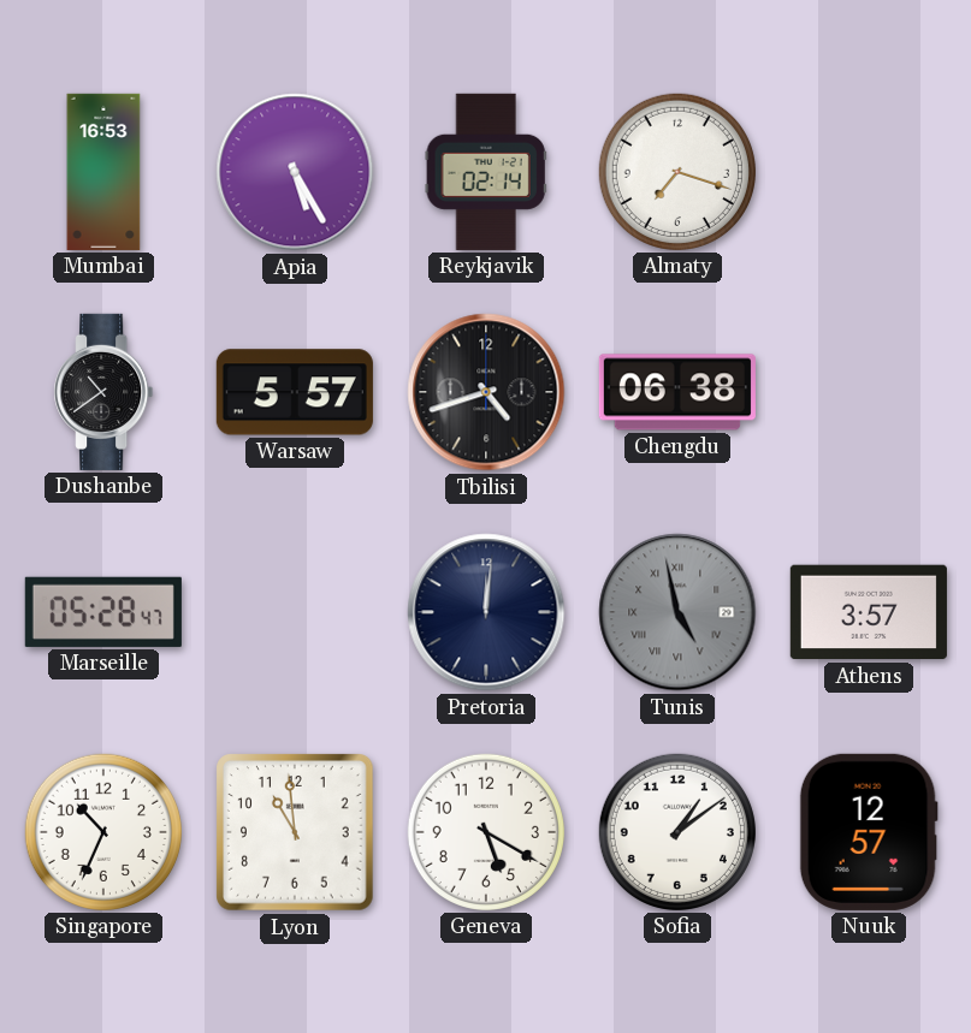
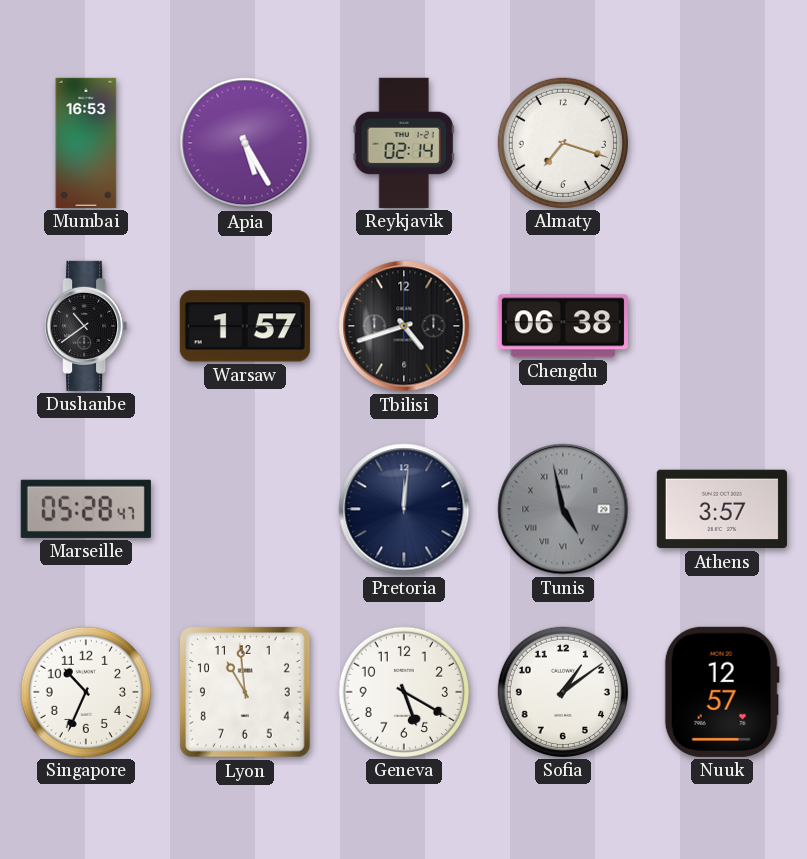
Warsaw: 5:57 -> 1:57
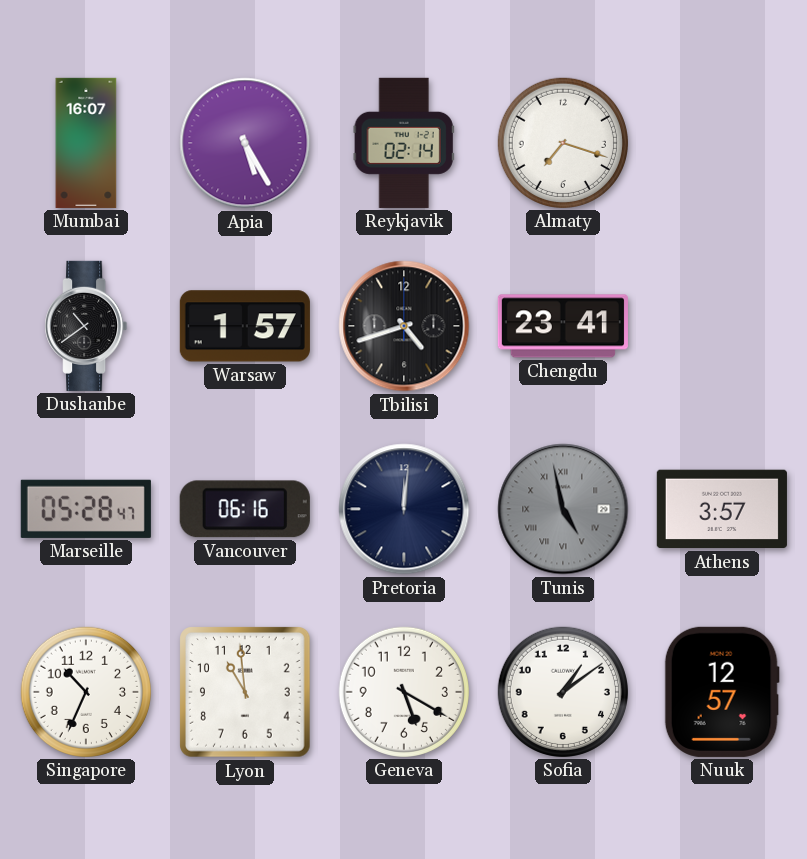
Mumbai: 16:53 -> 16:07
Chengdu: 06:38 -> 23:41
Vancouver: none -> 06:16
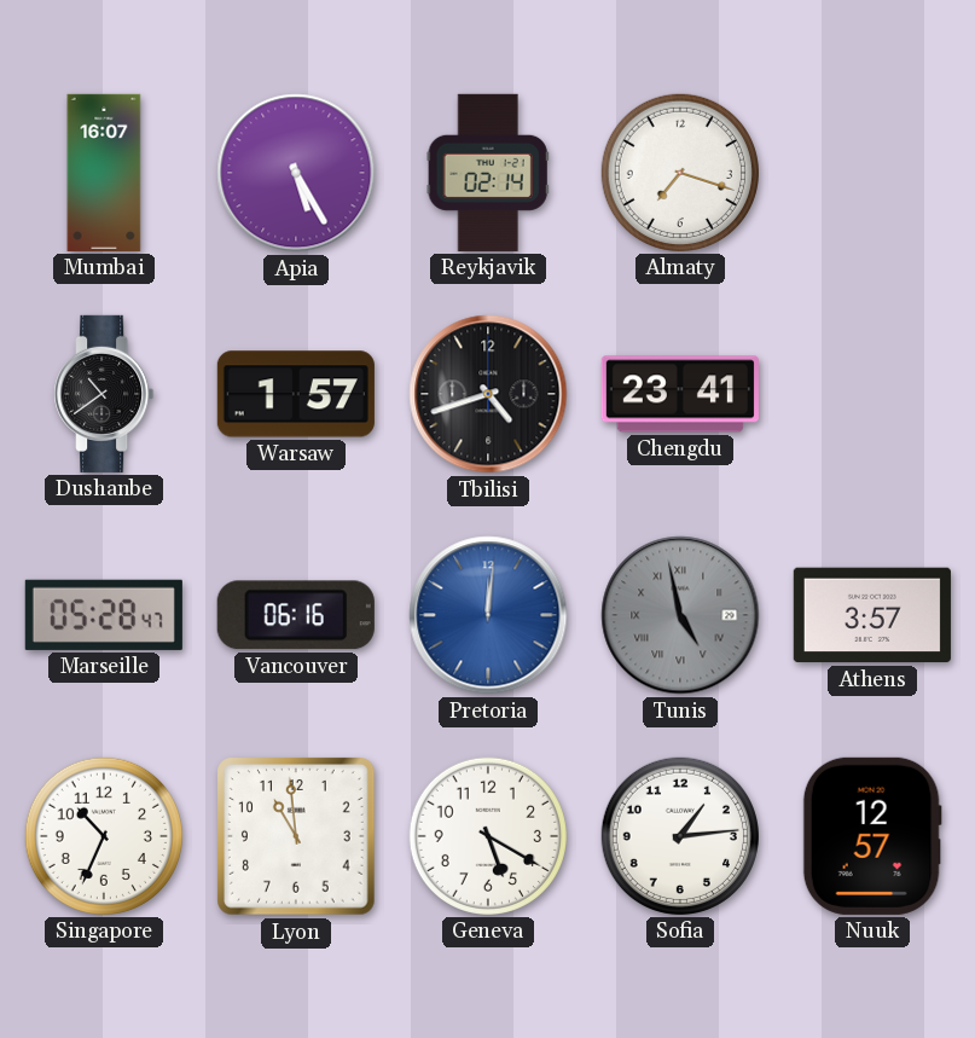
Pretoria dial: navy -> blue
Sofia: 1:09 -> 1:14
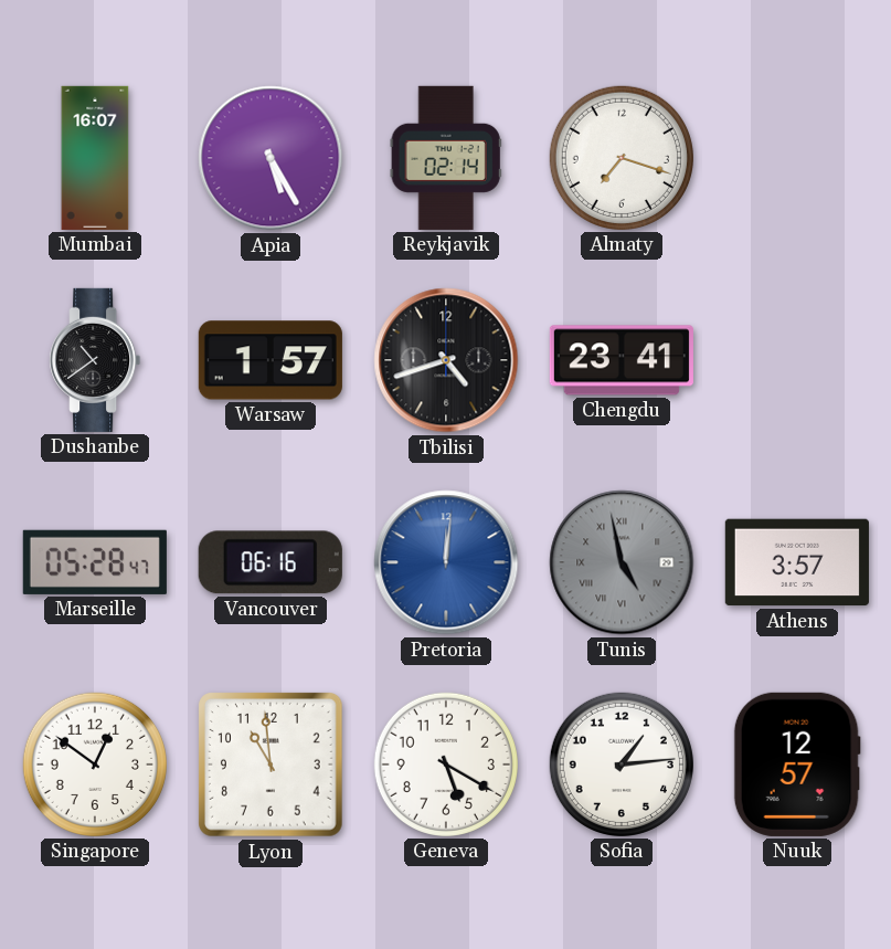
Singapore: 10:34 -> 12:51
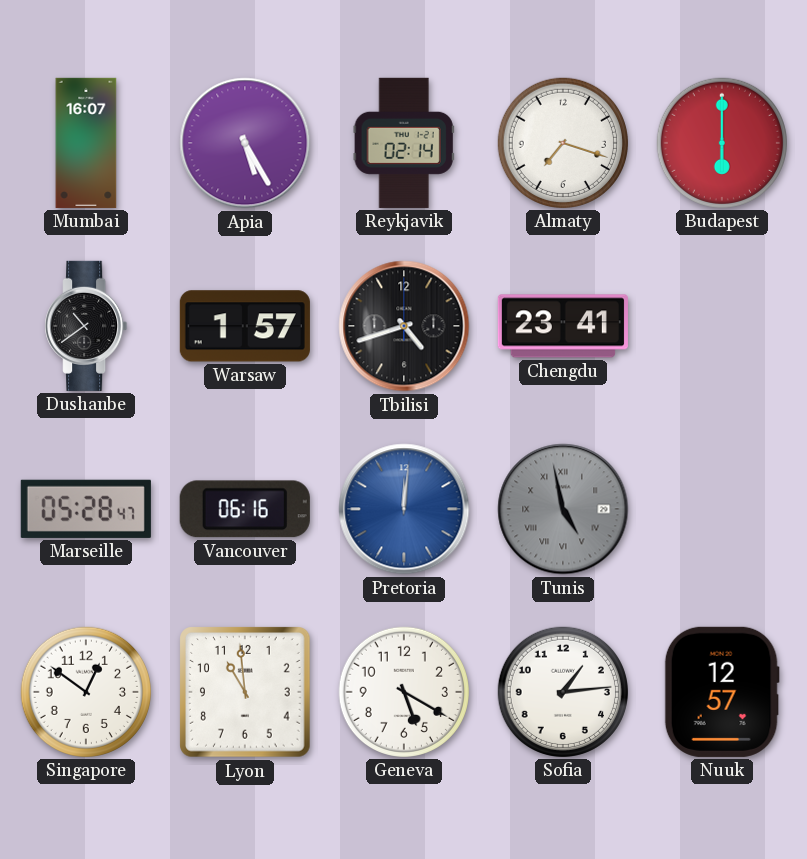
Budapest: none -> 6:00
Athens: 3:57 -> none
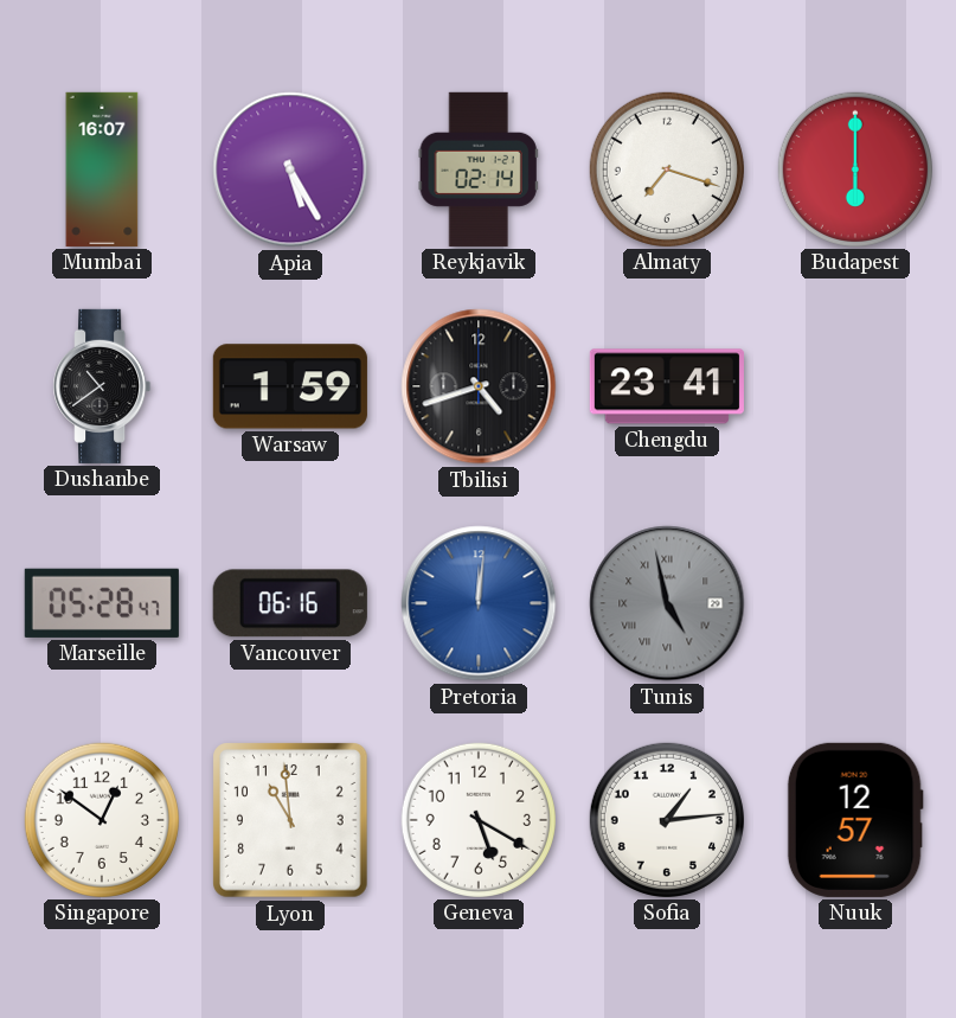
Warsaw: 1:57 -> 1:59
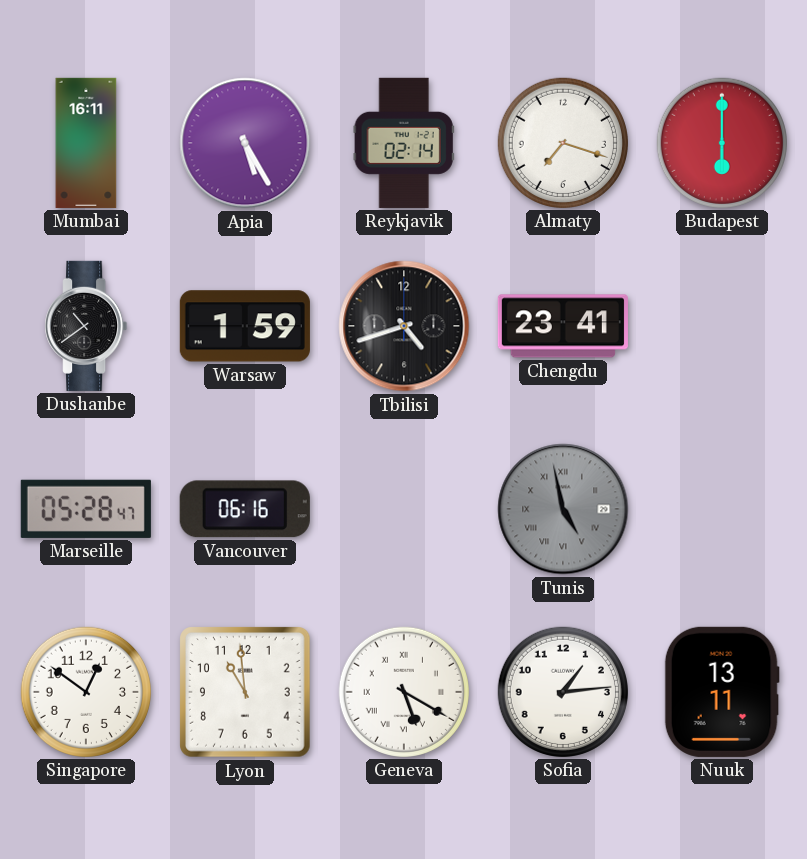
Mumbai: 16:07 -> 16:11
Pretoria: 12:01 -> none
Geneva numerals: Arabic -> Roman
Nuuk: 12:57 -> 13:11
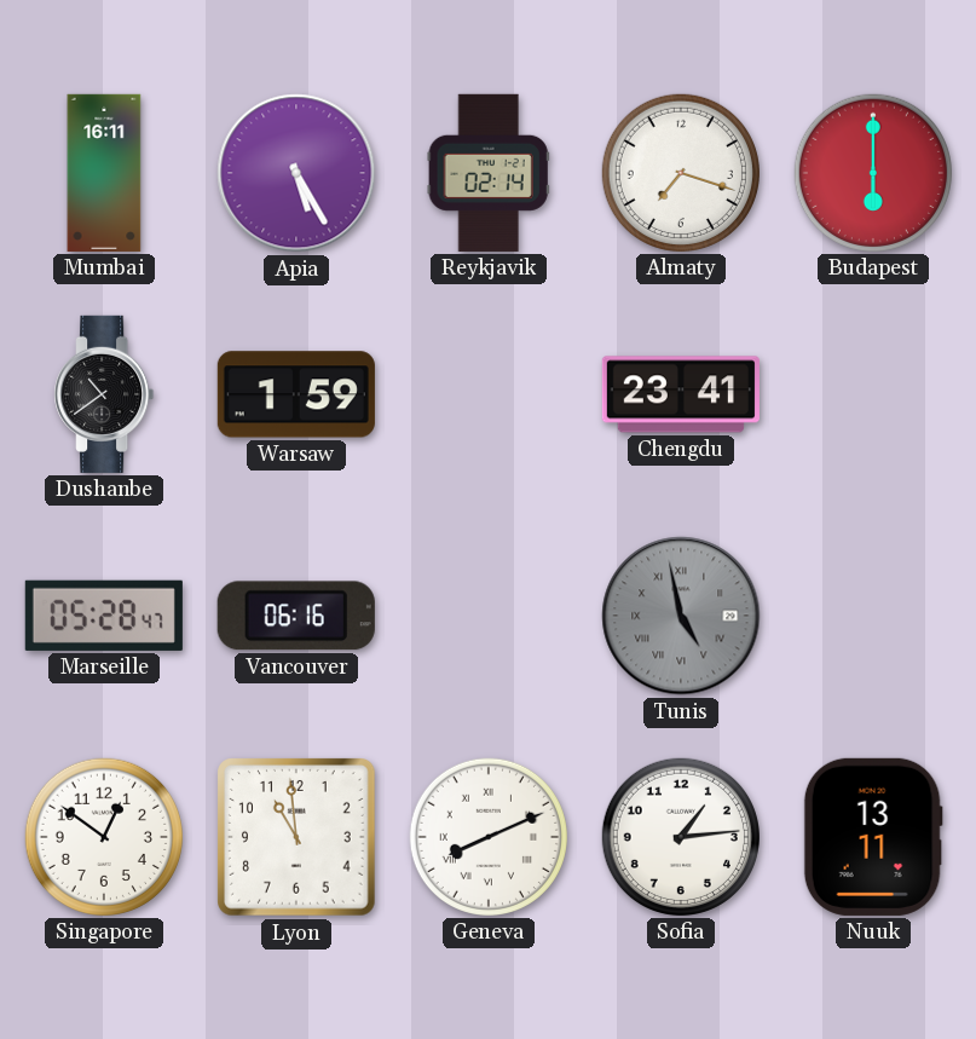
Tbilisi: 4:42 -> none
Geneva: 5:20 -> 8:11
